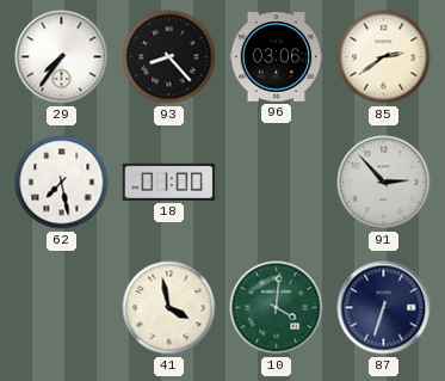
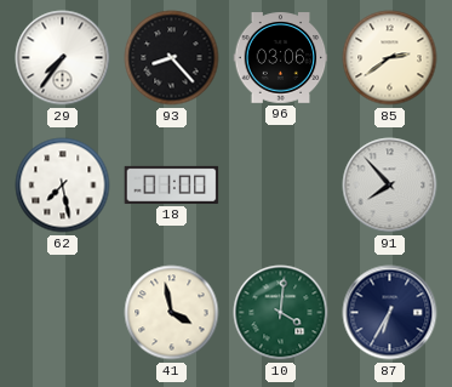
91: 2:53 -> 7:53
87: 6:33 -> 6:35
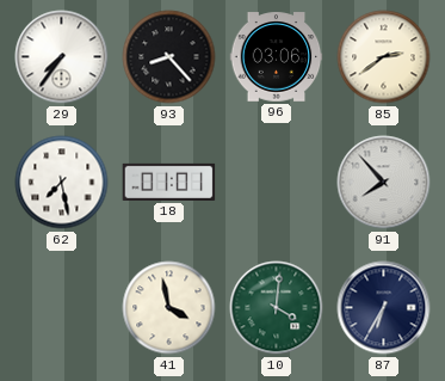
18: 01:00 -> 01:01
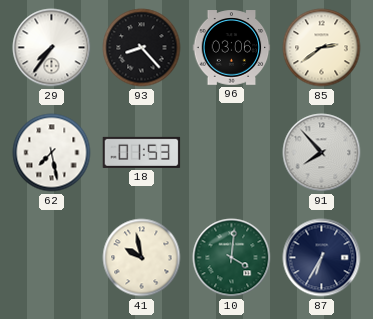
18: 01:01 -> 01:53
41: 3:58 -> 9:58
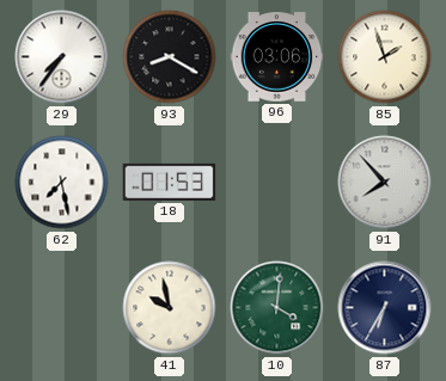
93: 8:23 -> 8:20
85: 2:39 -> 1:57
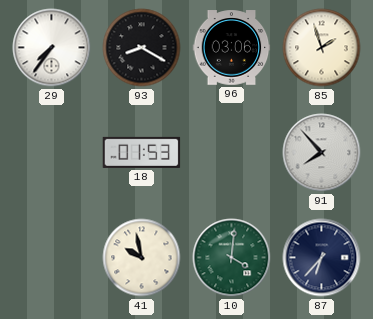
62: 7:28 -> none
87: 6:35 -> 6:37
